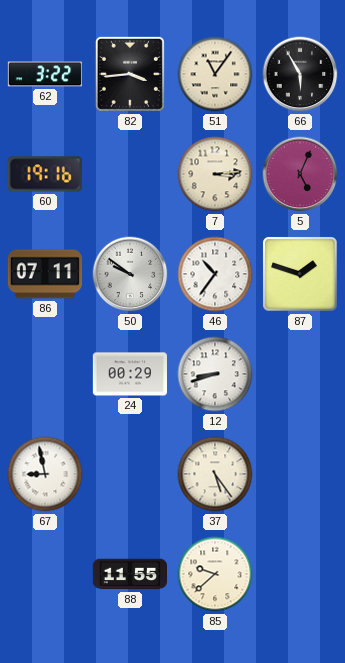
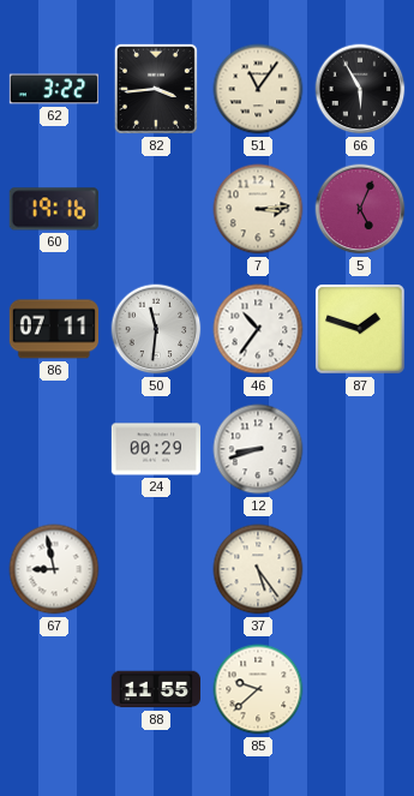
50: 9:51 -> 11:31
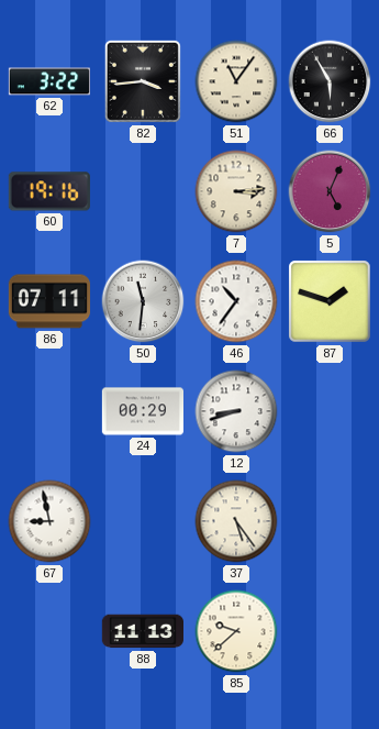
88: 11:55 -> 11:13
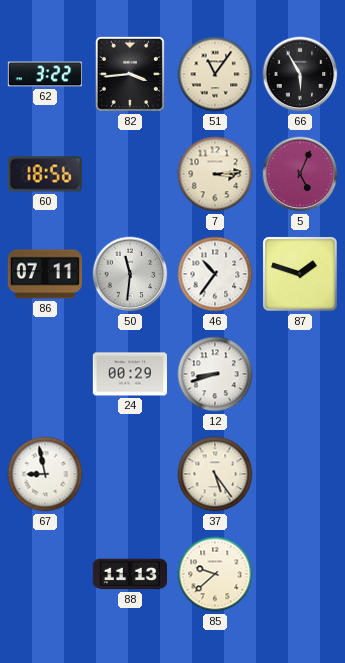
60: 19:16 -> 18:56
